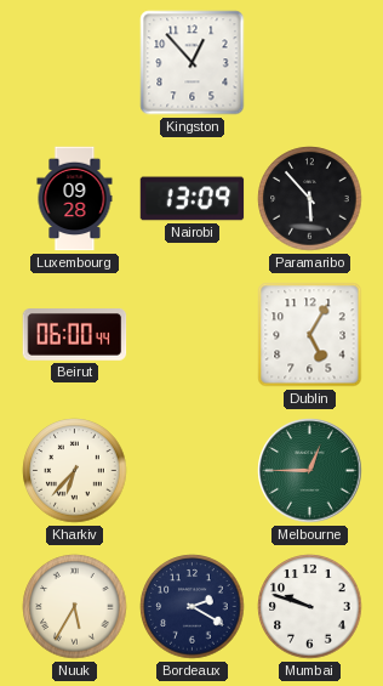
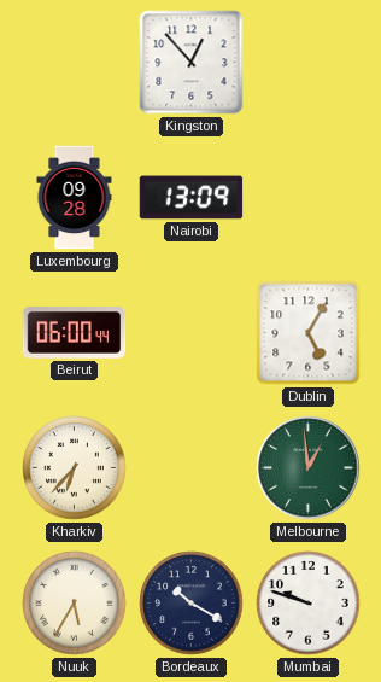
Paramaribo: 5:53 -> none
Melbourne: 12:45 -> 12:59
Bordeaux: 2:20 -> 10:20
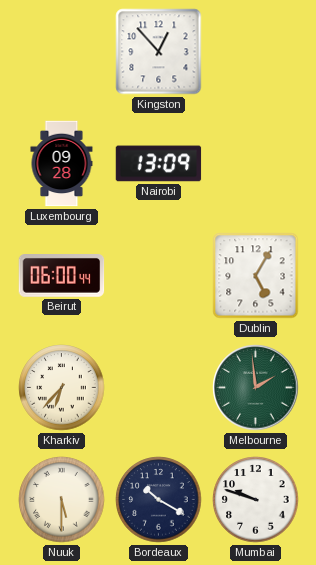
Melbourne: 12:59 -> 1:59
Nuuk: 5:35 -> 5:30
